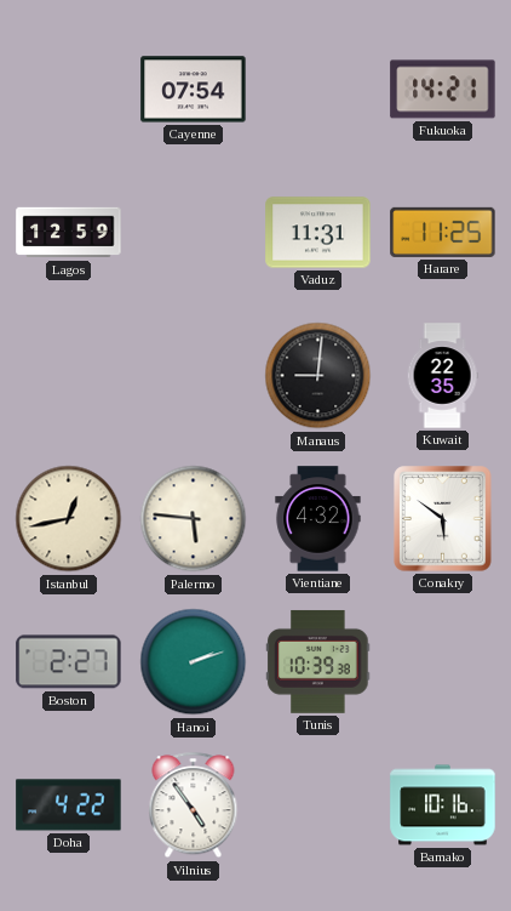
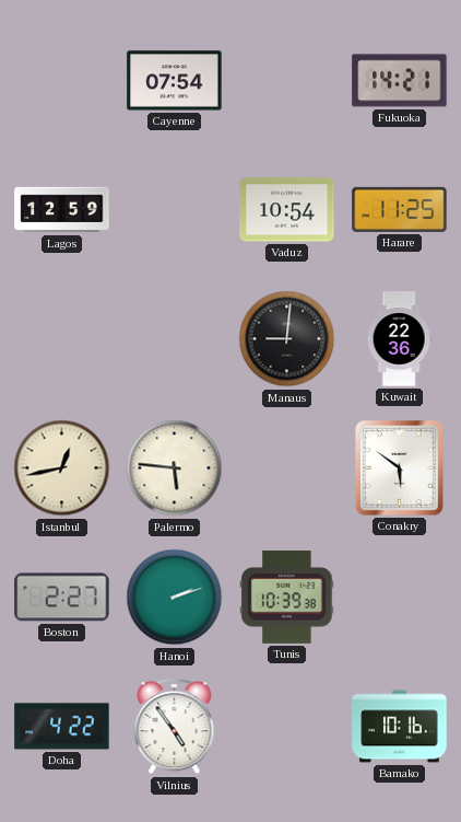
Vaduz: 11:31 -> 10:54
Kuwait: 22:35 -> 22:36
Vientiane: 4:32 -> none
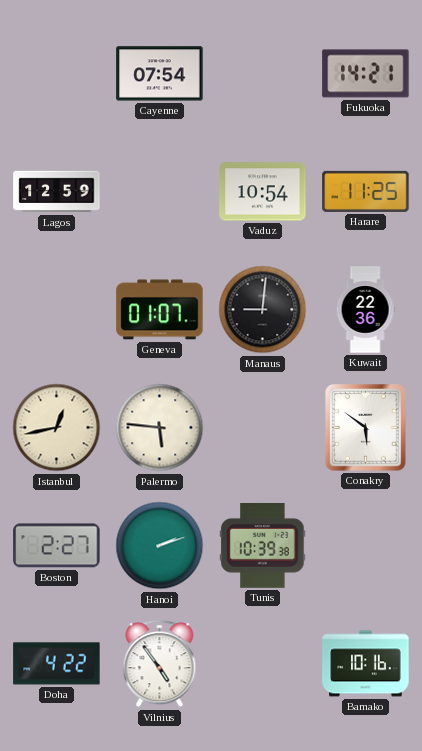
Geneva: none -> 01:07
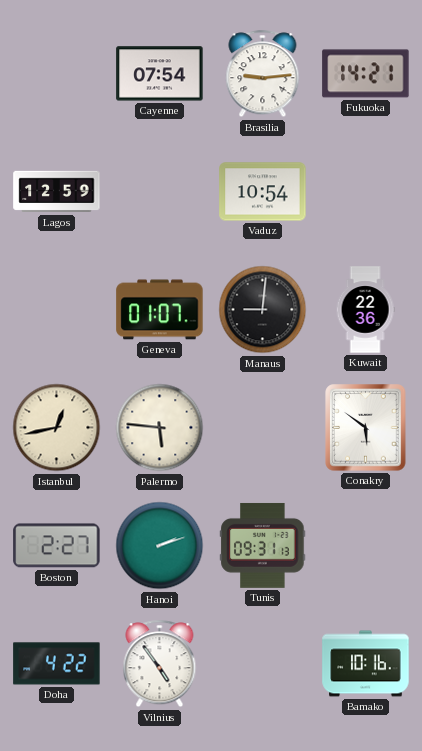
Brasilia: none -> 9:14
Harare: 11:25 -> none
Tunis: 10:39 -> 09:31
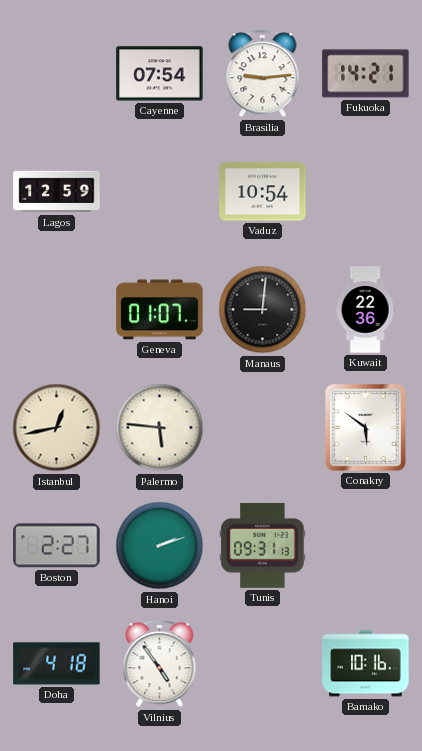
Doha: 4:22 -> 4:18
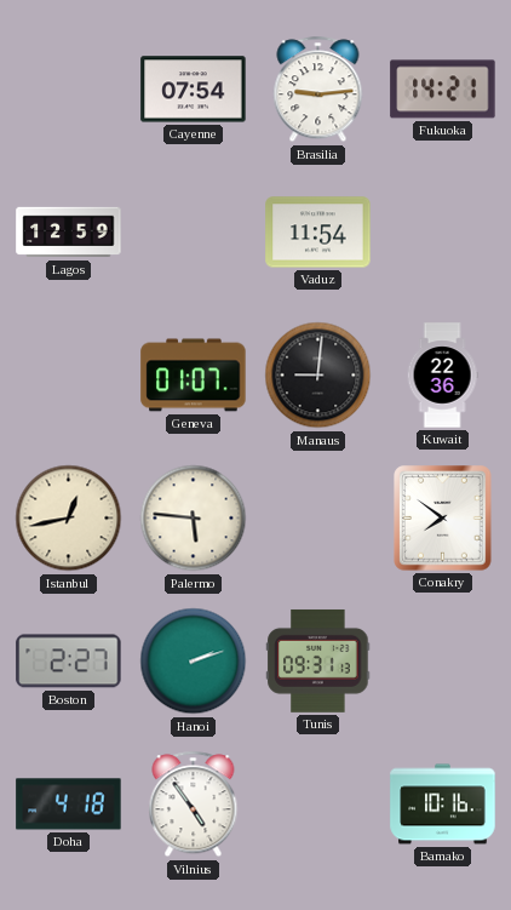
Vaduz: 10:54 -> 11:54
Conakry: 5:51 -> 7:51
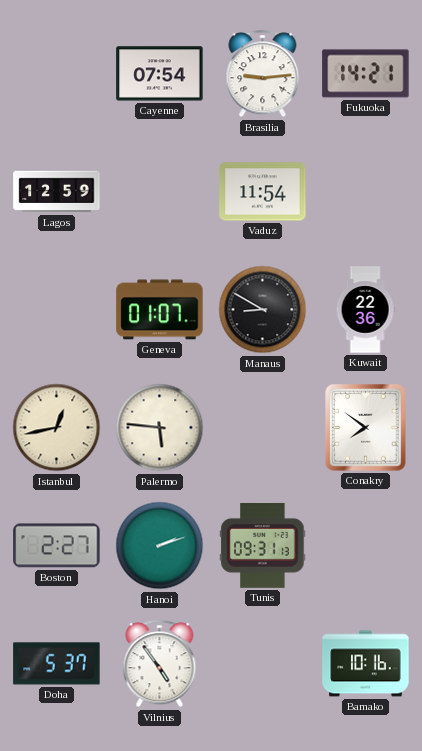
Manaus: 9:01 -> 8:50
Doha: 4:18 -> 5:37
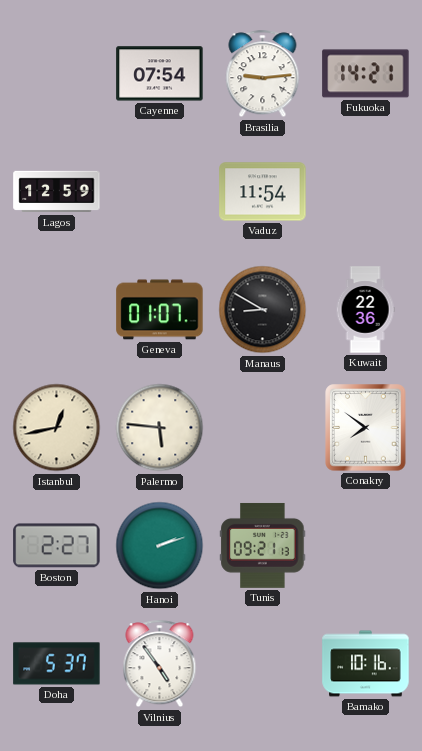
Tunis: 09:31 -> 09:21
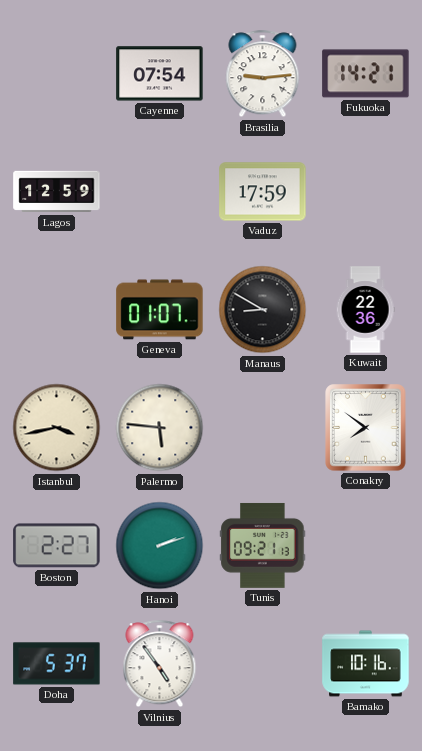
Vaduz: 11:54 -> 17:59
Istanbul: 12:43 -> 3:43
